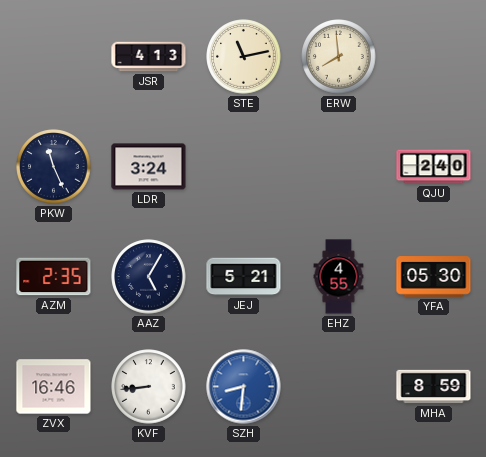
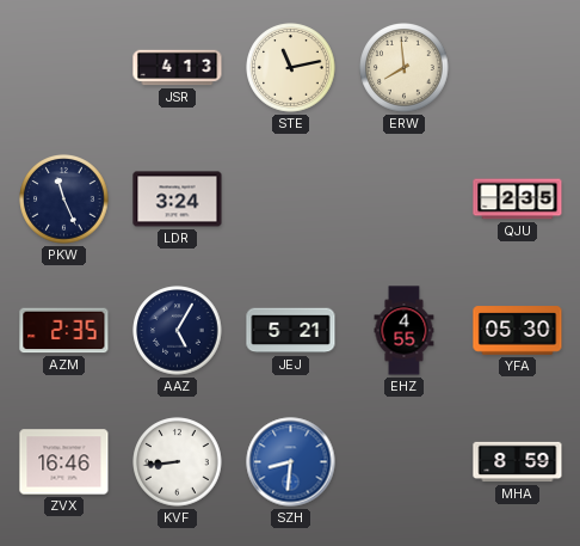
QJU: 2:40 -> 2:35
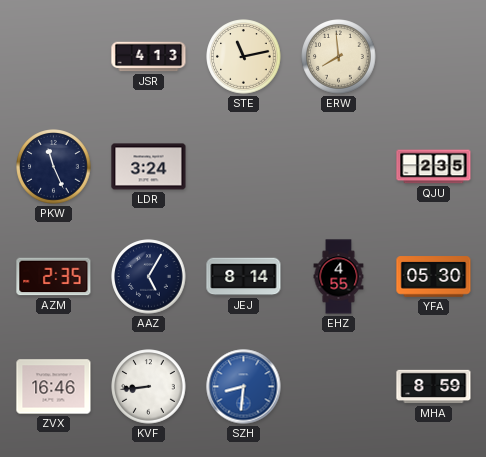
JEJ: 5:21 -> 8:14
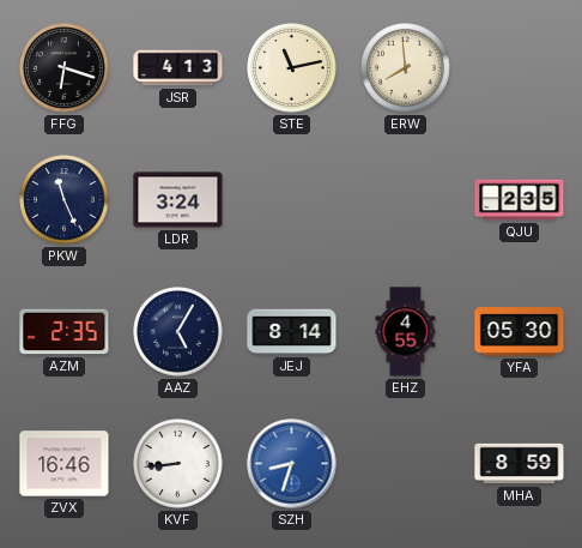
FFG: none -> 6:18
SZH: 8:31 -> 8:33
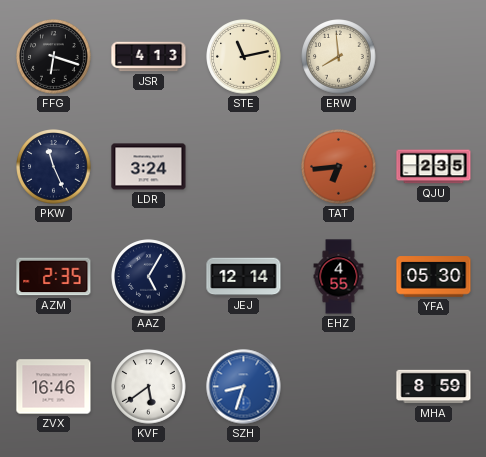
TAT: none -> 6:44
JEJ: 8:14 -> 12:14
KVF: 8:44 -> 5:39
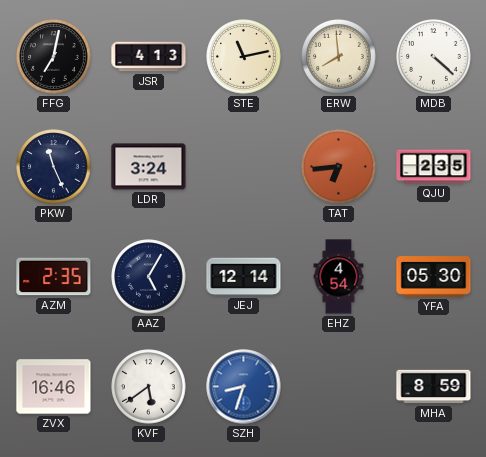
FFG: 6:18 -> 7:02
MDB: none -> 4:22
EHZ: 4:55 -> 4:54
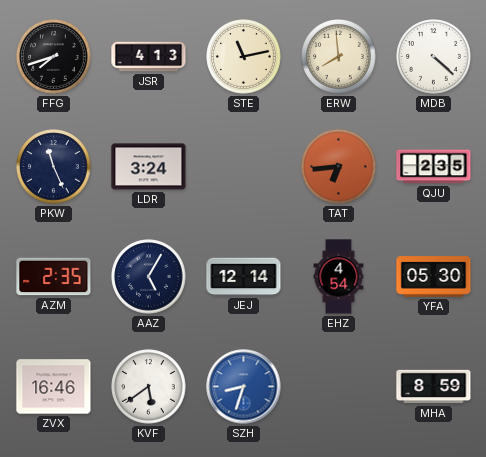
FFG: 7:02 -> 7:42
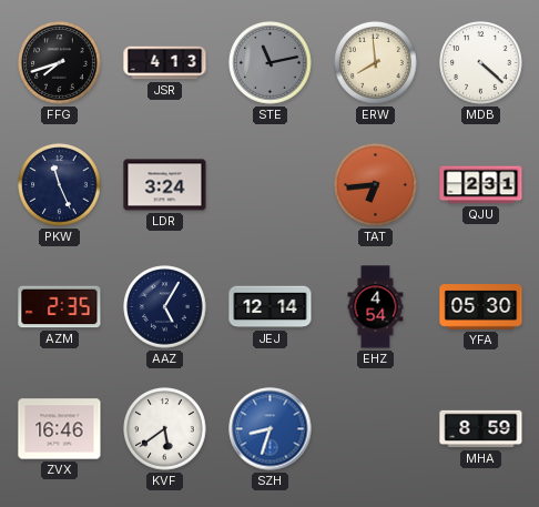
STE dial: cream -> grey
QJU: 2:35 -> 2:31
